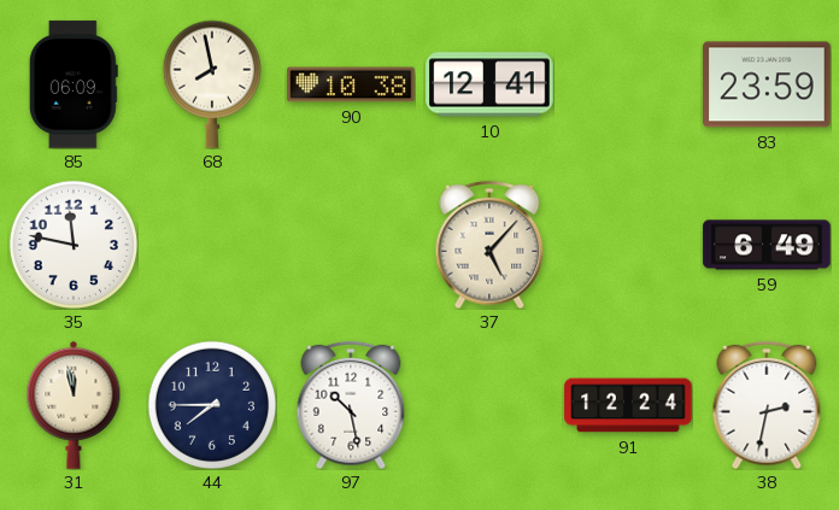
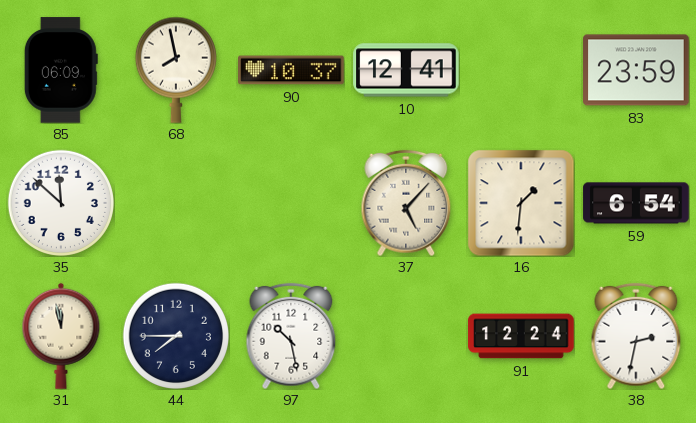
90: 10:38 -> 10:37
35: 11:47 -> 11:52
16: none -> 1:31
59: 6:49 -> 6:54
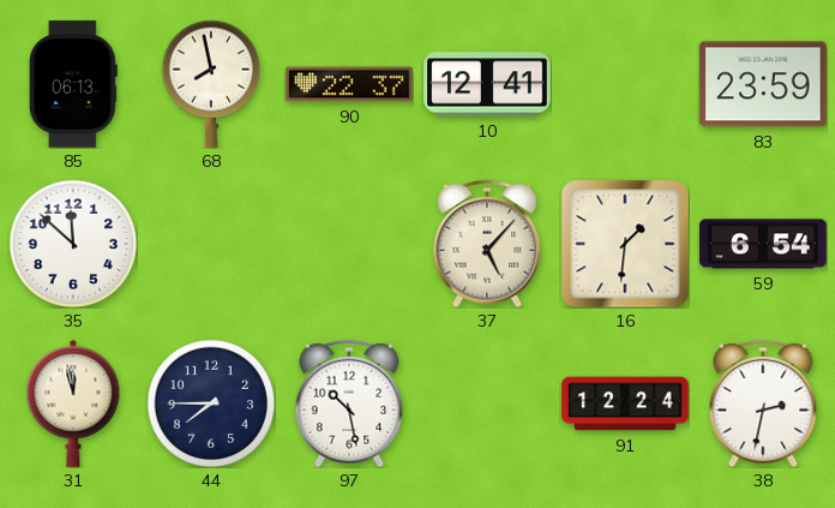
85: 06:09 -> 06:13
90: 10:37 -> 22:37
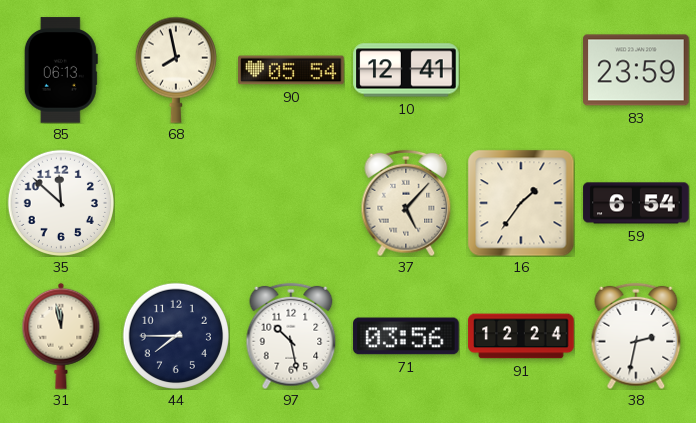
90: 22:37 -> 05:54
16: 1:31 -> 1:36
71: none -> 03:56
